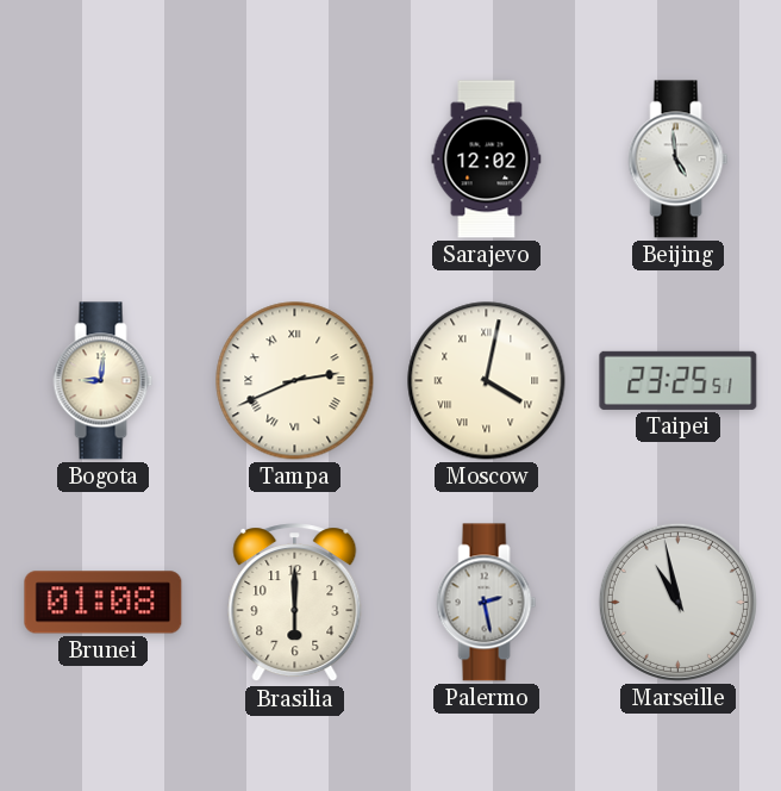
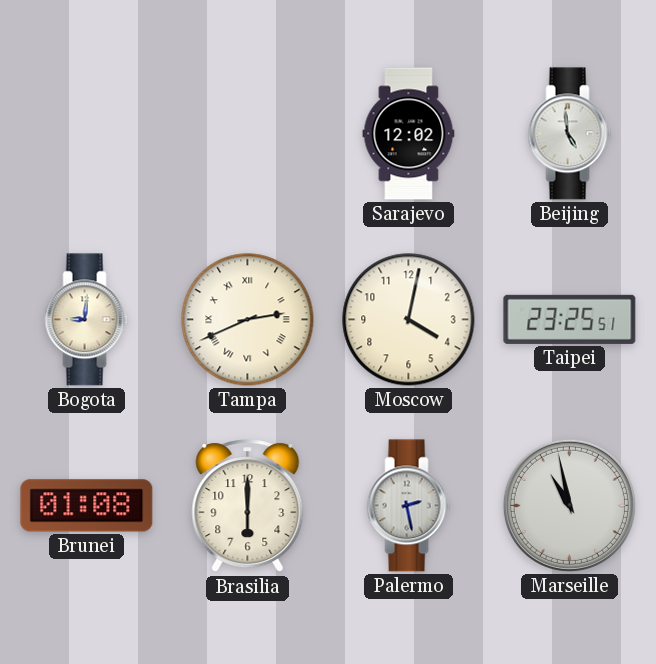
Moscow numerals: Roman -> Arabic
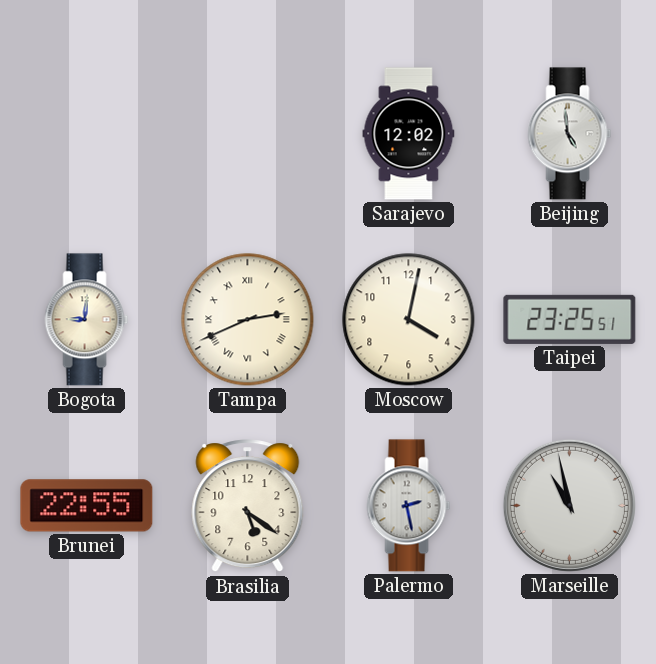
Brunei: 01:08 -> 22:55
Brasilia: 6:00 -> 5:21
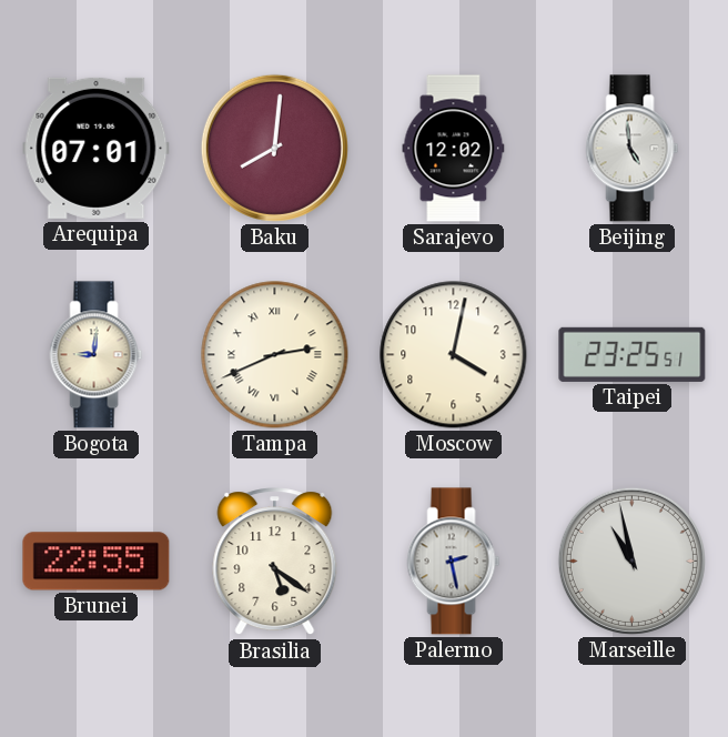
Arequipa: none -> 07:01
Baku: none -> 8:01
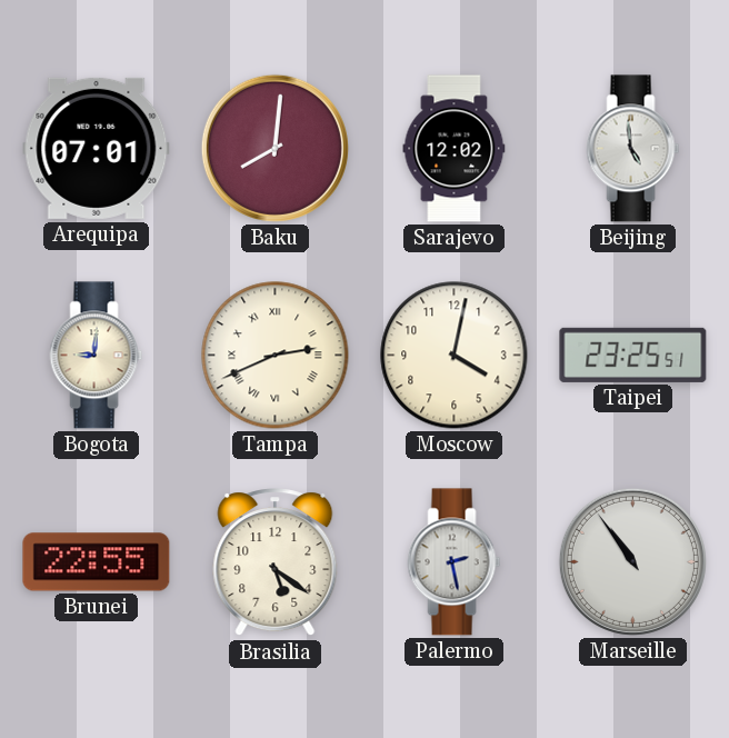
Marseille: 10:58 -> 10:54
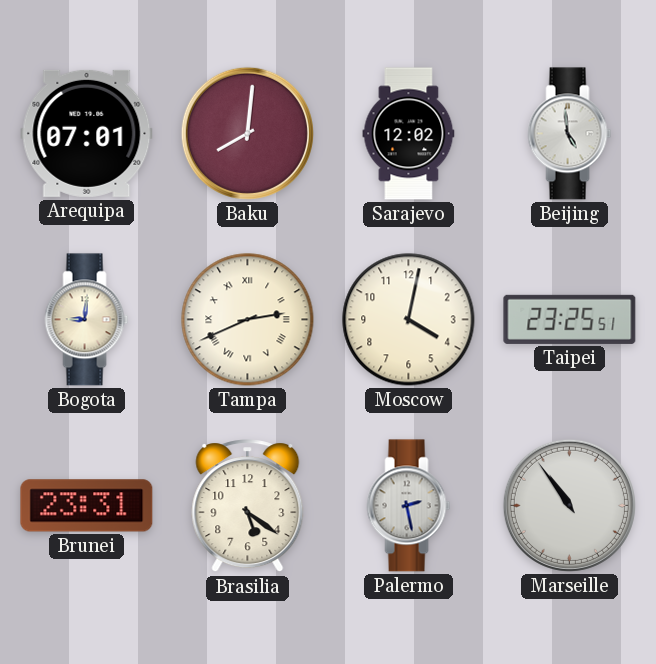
Brunei: 22:55 -> 23:31
